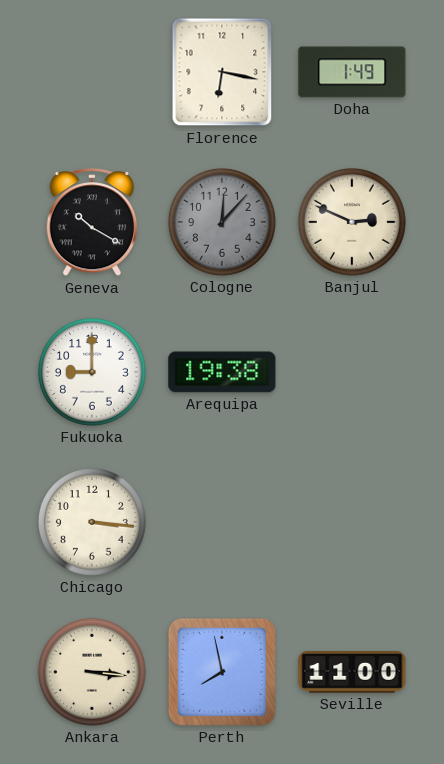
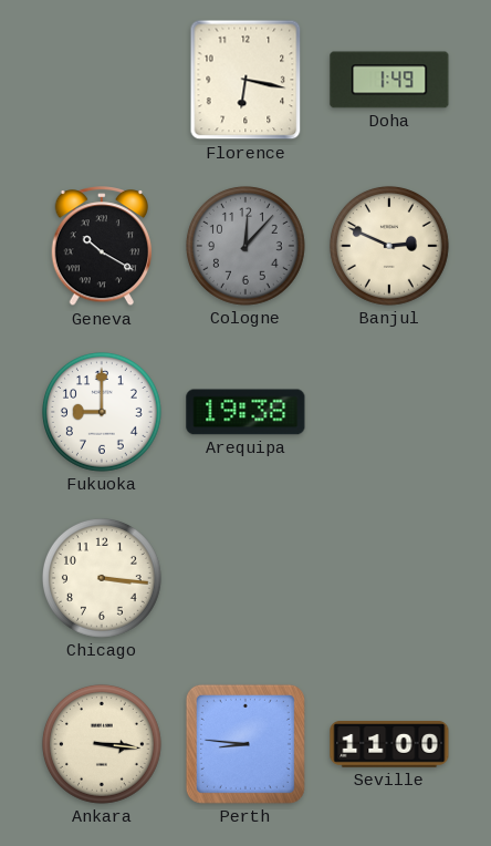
Perth: 7:58 -> 8:46
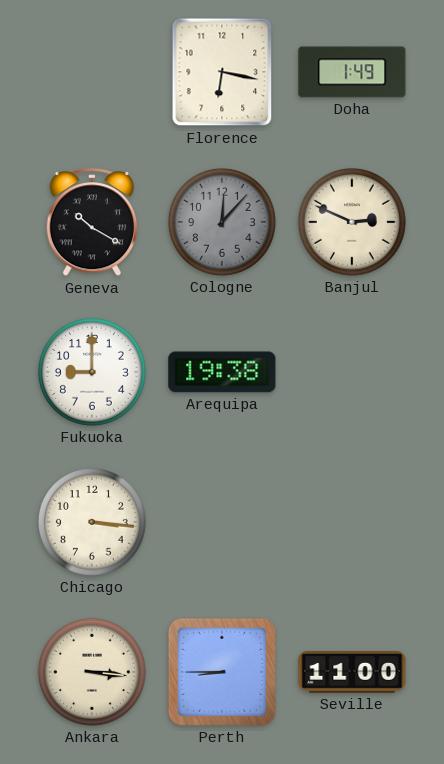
Perth: 8:46 -> 8:45
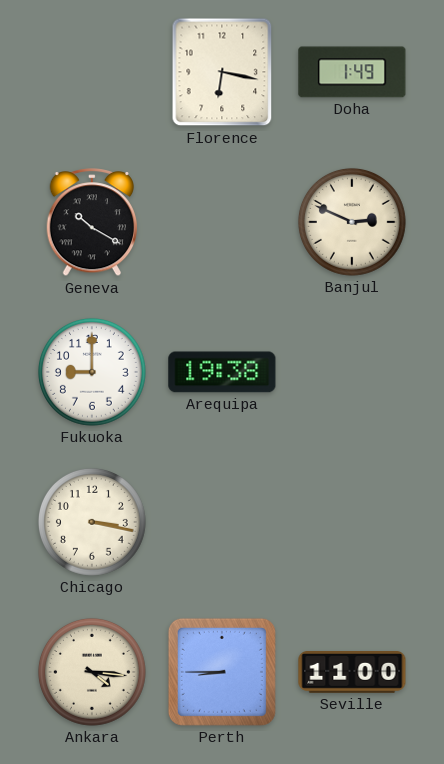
Cologne: 12:07 -> none
Chicago: 3:16 -> 3:17
Ankara: 3:16 -> 4:16
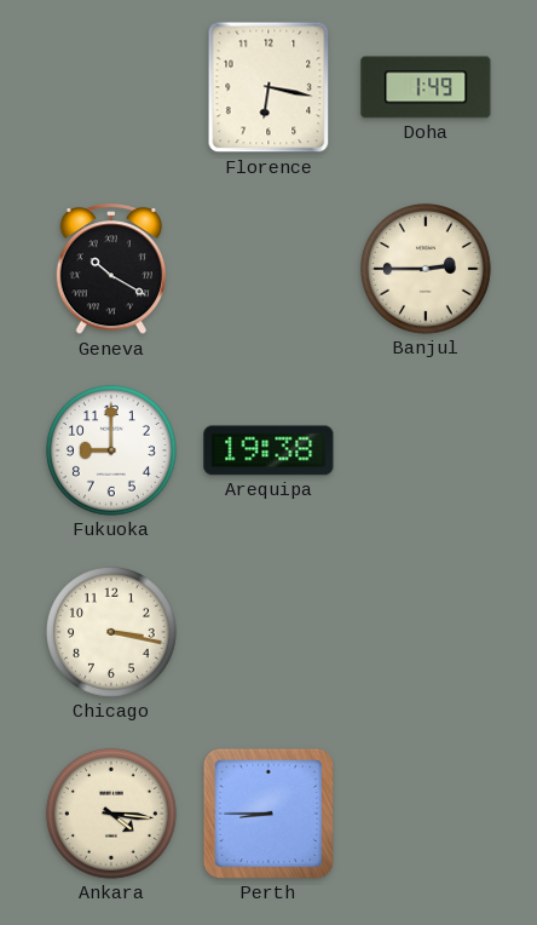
Banjul: 2:49 -> 2:45
Seville: 11:00 -> none
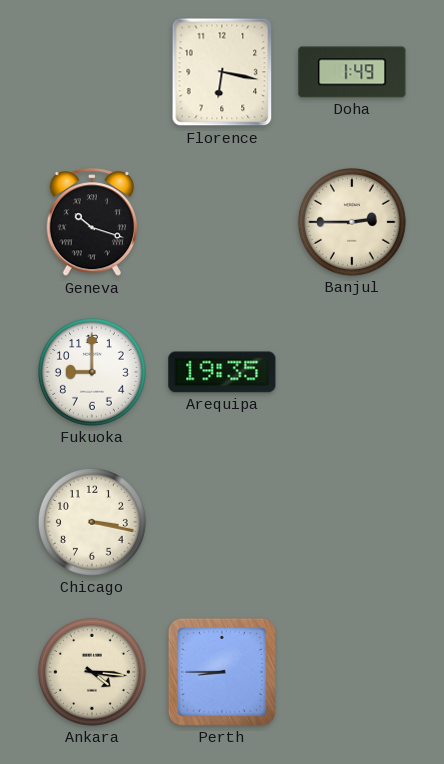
Geneva: 10:20 -> 10:18
Arequipa: 19:38 -> 19:35
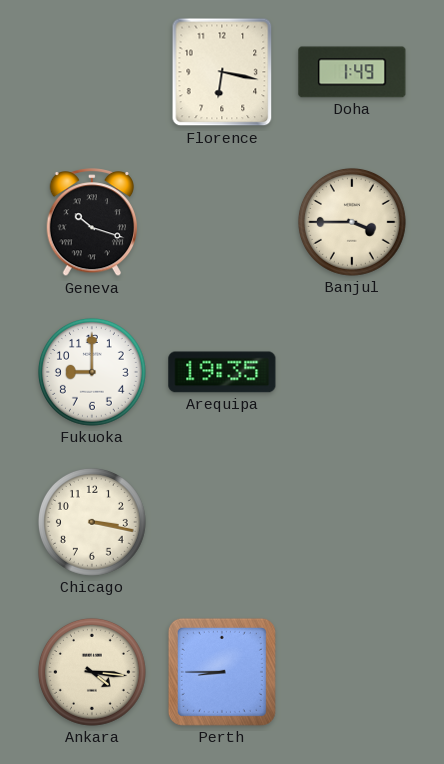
Banjul: 2:45 -> 3:45
